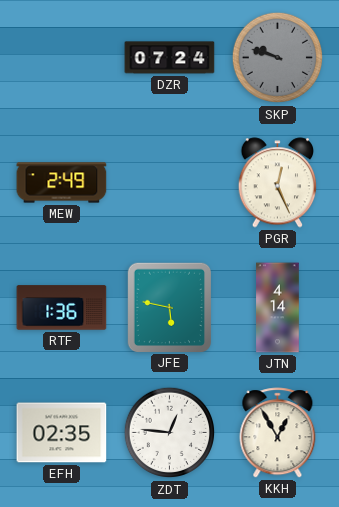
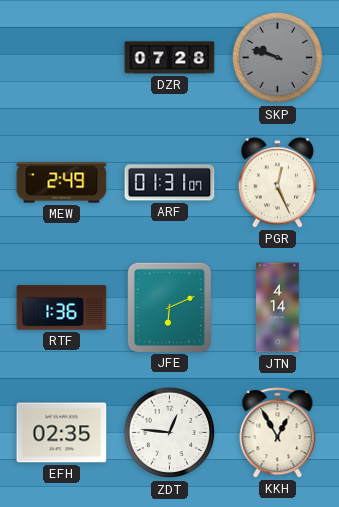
DZR: 07:24 -> 07:28
ARF: none -> 01:31
JFE: 5:47 -> 6:11
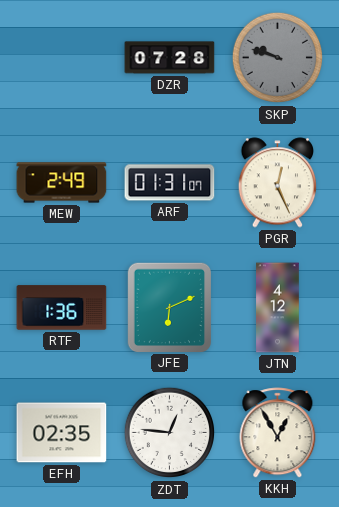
JTN: 4:14 -> 4:12
